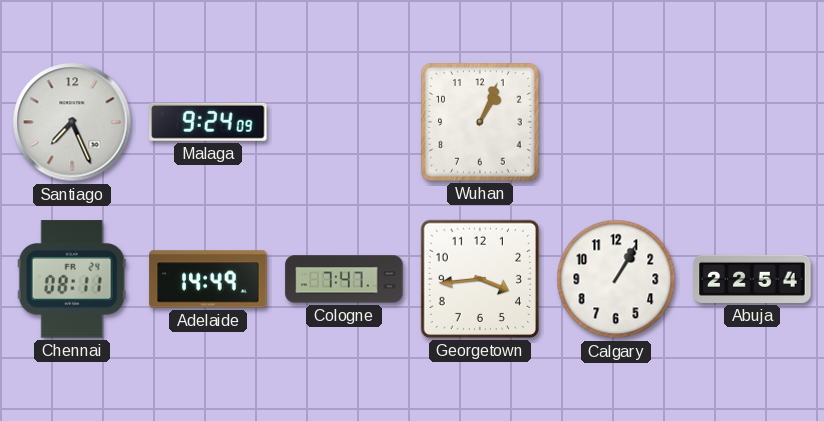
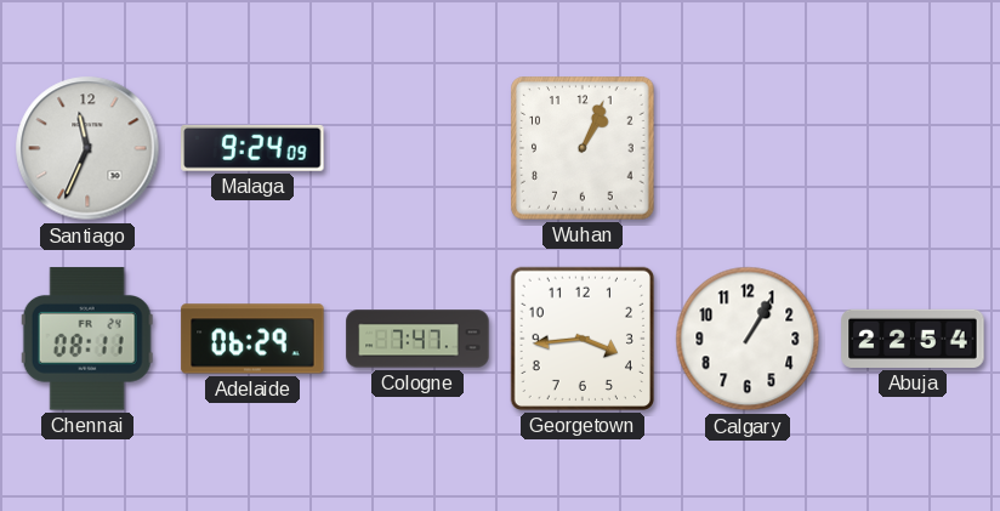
Santiago: 7:26 -> 11:34
Adelaide: 14:49 -> 06:29
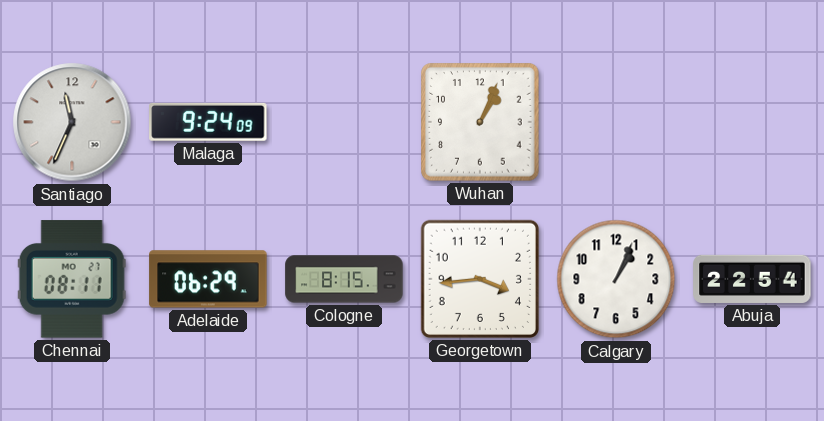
Chennai date: FR 24 -> MO 27
Cologne: 7:47 -> 8:15
Calgary: 1:05 -> 1:04
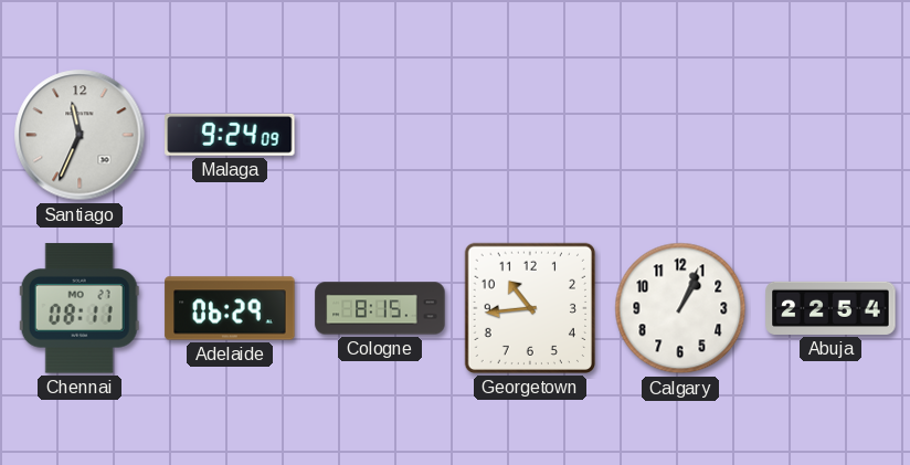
Wuhan: 1:04 -> none
Georgetown: 3:44 -> 10:44
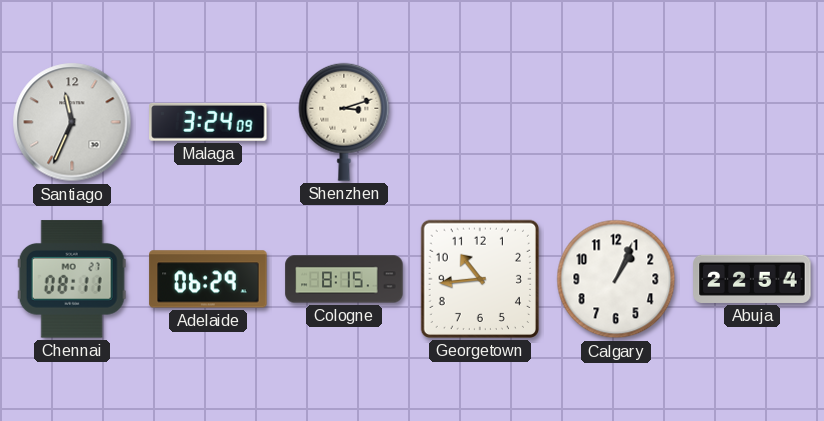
Malaga: 9:24 -> 3:24
Shenzhen: none -> 3:12
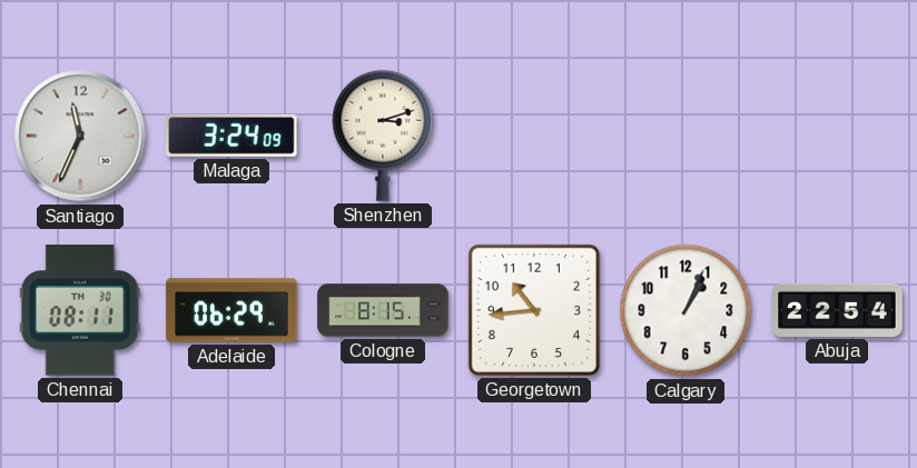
Chennai date: MO 27 -> TH 30
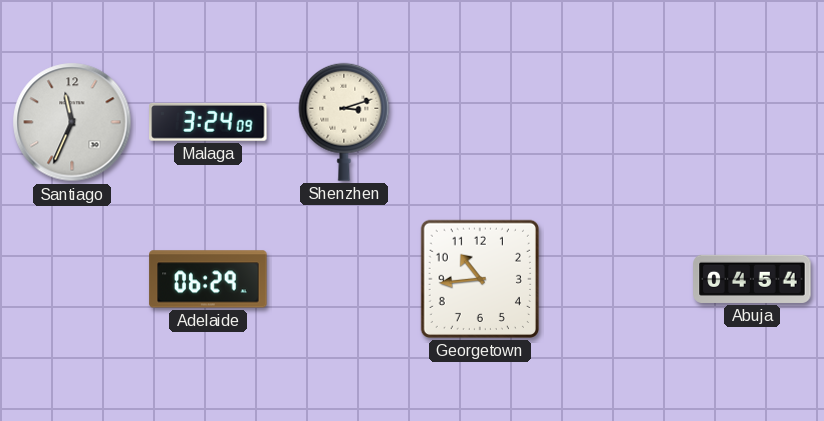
Chennai: 08:11 -> none
Cologne: 8:15 -> none
Calgary: 1:04 -> none
Abuja: 22:54 -> 04:54
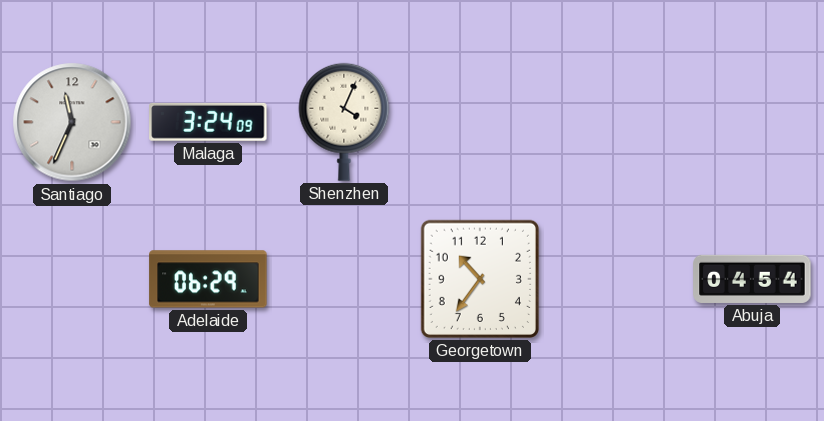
Shenzhen: 3:12 -> 4:04
Georgetown: 10:44 -> 10:36
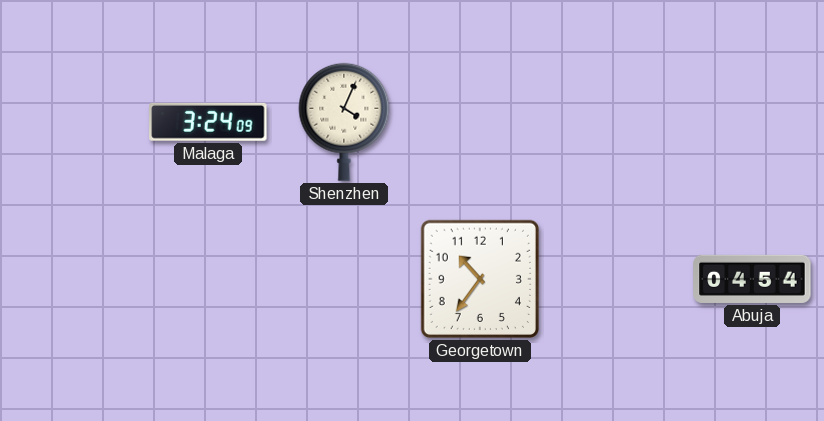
Santiago: 11:34 -> none
Adelaide: 06:29 -> none
